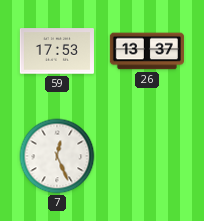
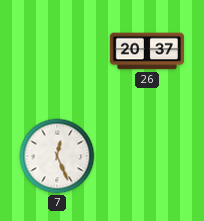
59: 17:53 -> none
26: 13:37 -> 20:37
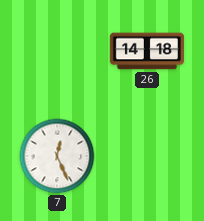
26: 20:37 -> 14:18
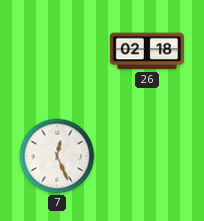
26: 14:18 -> 02:18
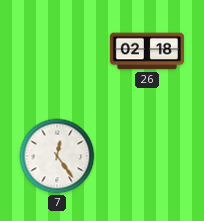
7: 12:26 -> 12:24
